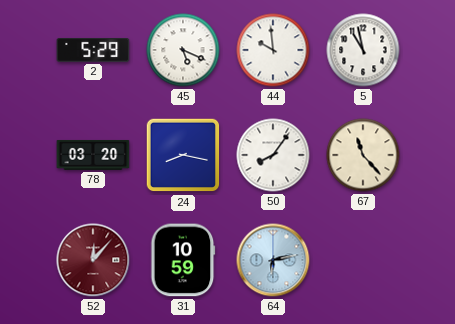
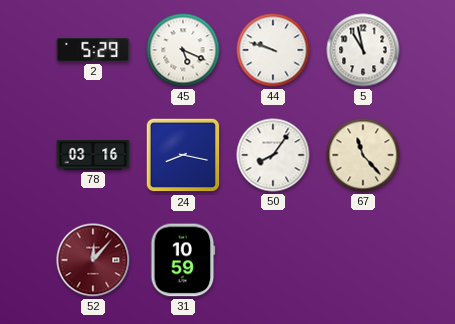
44: 9:59 -> 9:48
78: 03:20 -> 03:16
64: 6:13 -> none
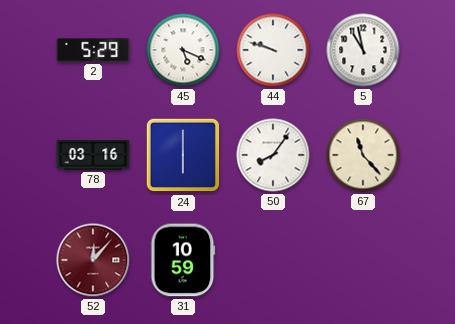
24: 8:17 -> 6:00
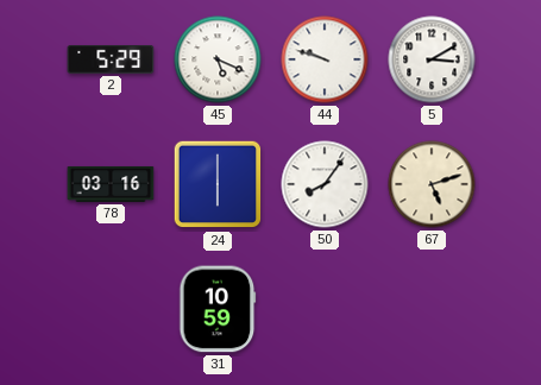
5: 10:58 -> 3:10
67: 11:23 -> 5:12
52: 12:07 -> none
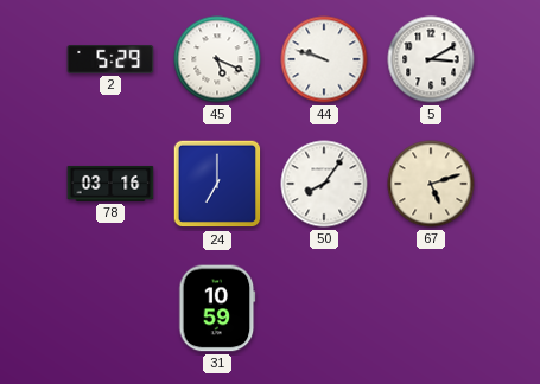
24: 6:00 -> 7:00
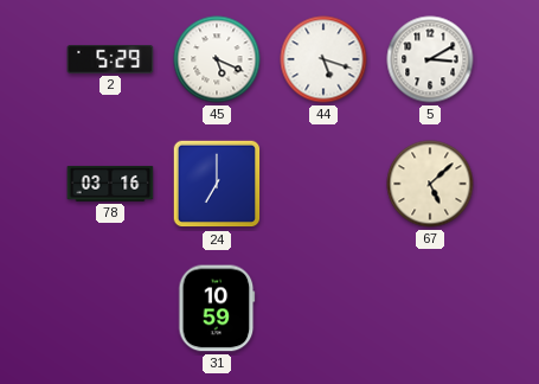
44: 9:48 -> 5:18
50: 8:06 -> none
67: 5:12 -> 5:08
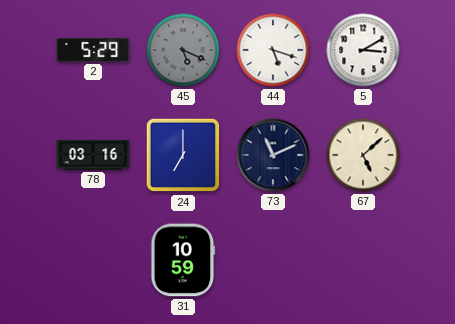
45 dial: white -> grey
73: none -> 11:11
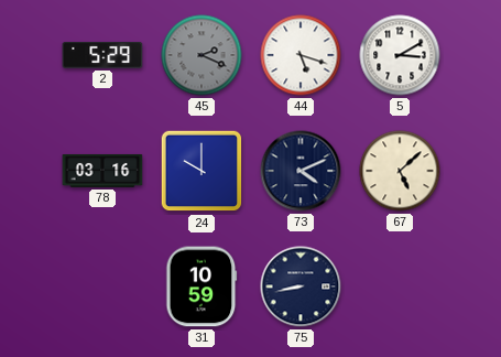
45: 5:19 -> 2:19
24: 7:00 -> 10:00
73: 11:11 -> 4:11
75: none -> 8:43
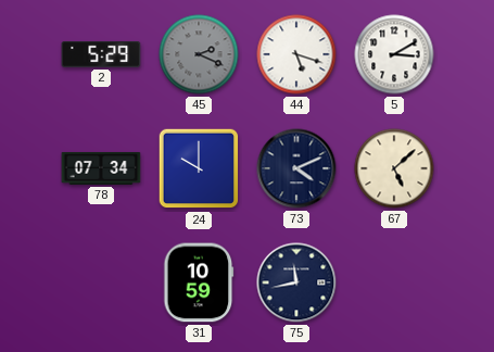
78: 03:16 -> 07:34
75: 8:43 -> 11:43
